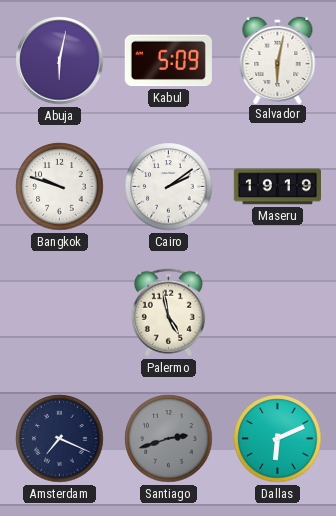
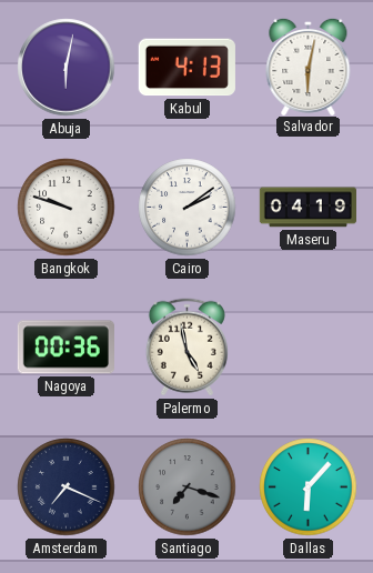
Kabul: 5:09 -> 4:13
Maseru: 19:19 -> 04:19
Nagoya: none -> 00:36
Santiago: 2:42 -> 7:18
Dallas: 6:11 -> 6:07
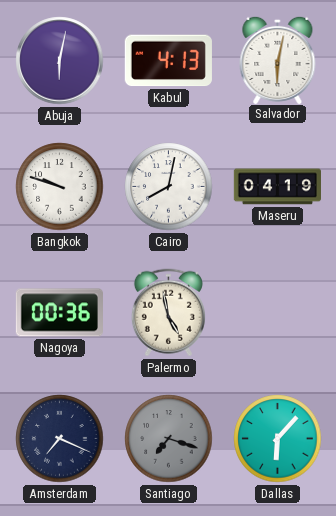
Cairo: 2:09 -> 8:02
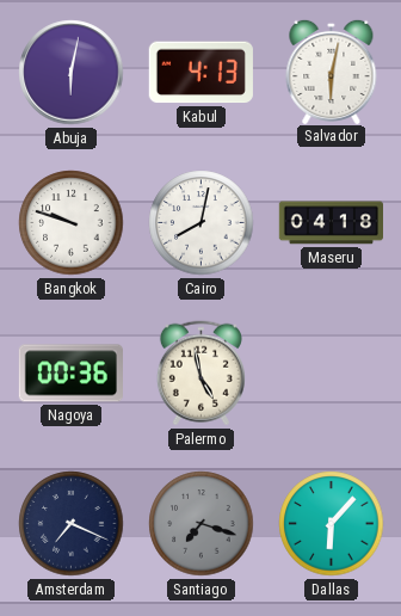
Maseru: 04:19 -> 04:18
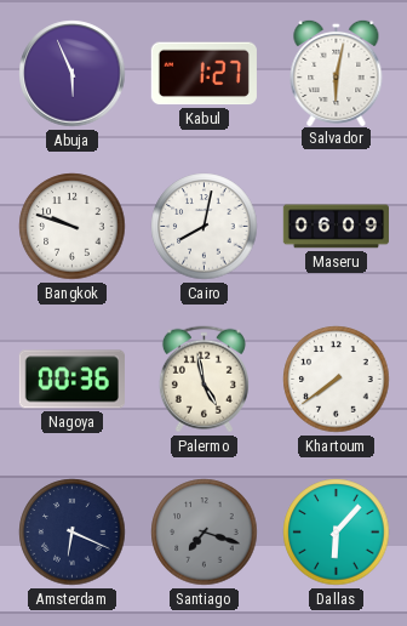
Abuja: 6:02 -> 5:56
Kabul: 4:13 -> 1:27
Maseru: 04:18 -> 06:09
Khartoum: none -> 7:39
Amsterdam: 7:19 -> 6:19
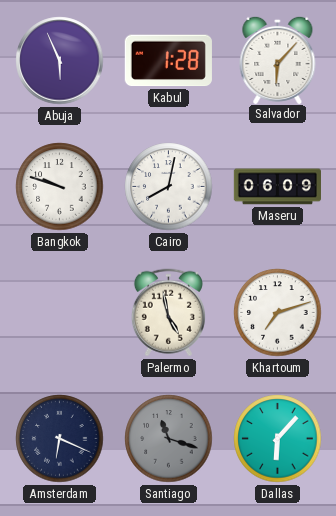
Kabul: 1:27 -> 1:28
Salvador: 6:02 -> 6:07
Nagoya: 00:36 -> none
Khartoum: 7:39 -> 7:12
Santiago: 7:18 -> 11:18
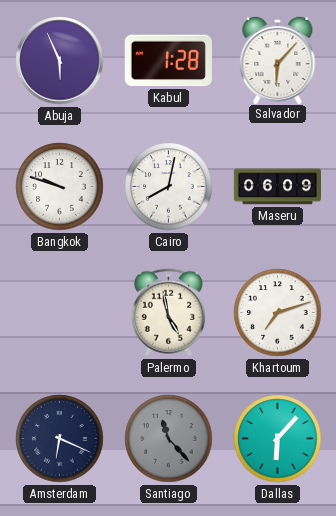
Santiago: 11:18 -> 11:23
